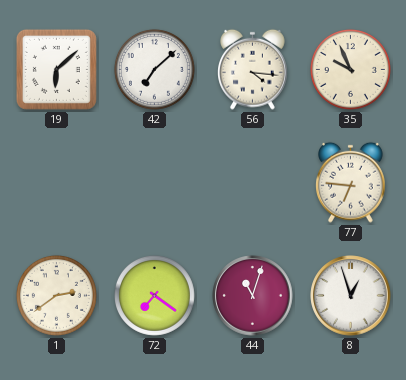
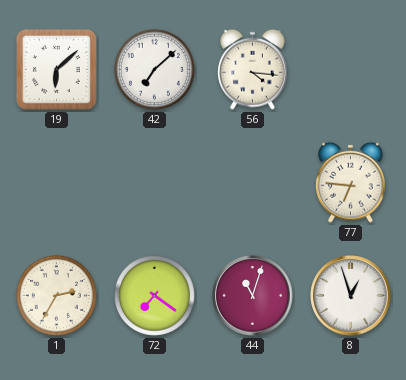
35: 9:56 -> none
1: 2:39 -> 2:35
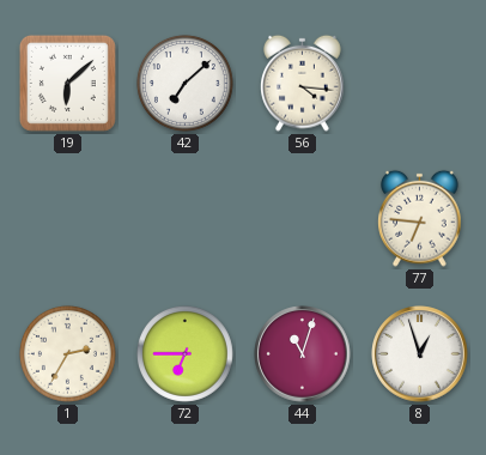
72: 7:21 -> 6:45
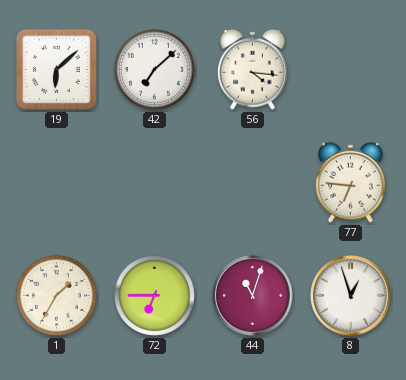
1: 2:35 -> 1:35
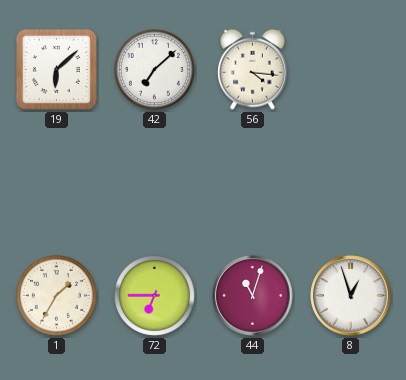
77: 6:46 -> none
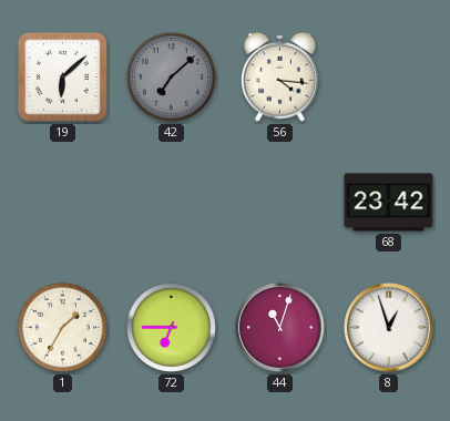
42 dial: white -> grey
68: none -> 23:42
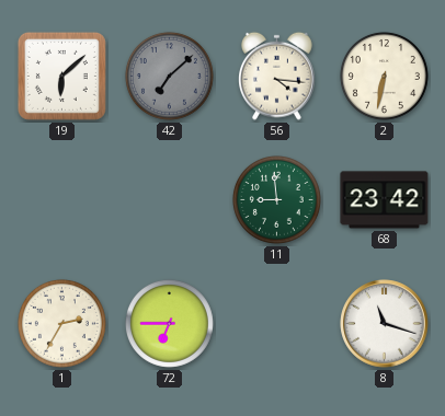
2: none -> 6:32
11: none -> 8:59
1: 1:35 -> 2:35
44: 11:03 -> none
8: 12:57 -> 11:18
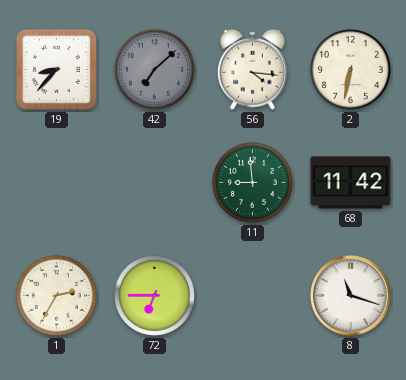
19: 6:08 -> 8:37
68: 23:42 -> 11:42
